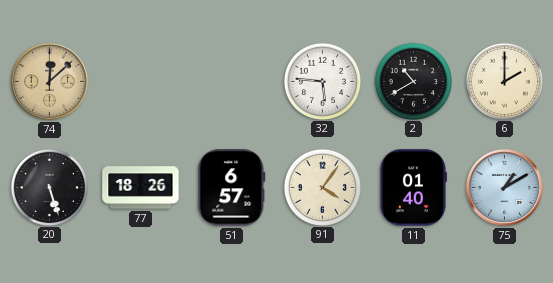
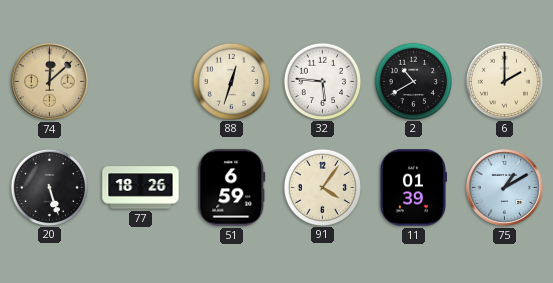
88: none -> 12:33
51: 6:57 -> 6:59
11: 01:40 -> 01:39
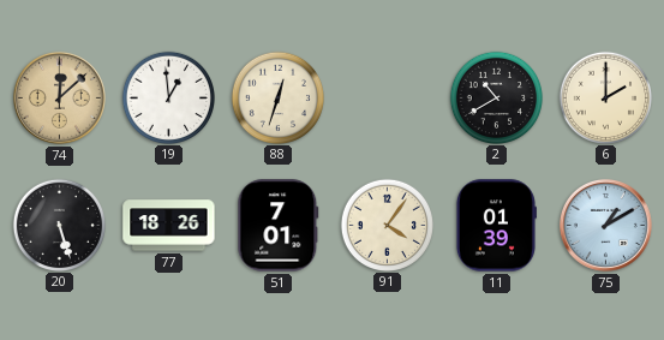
19: none -> 12:59
32: 5:46 -> none
51: 6:59 -> 7:01
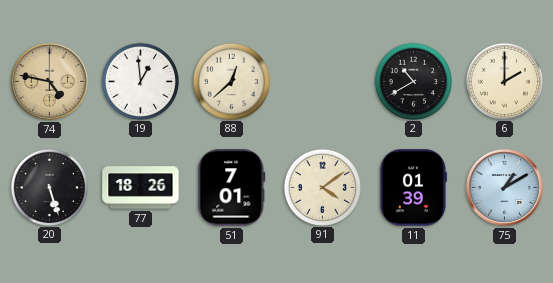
74: 12:08 -> 4:47
88: 12:33 -> 12:38
91: 4:06 -> 4:09
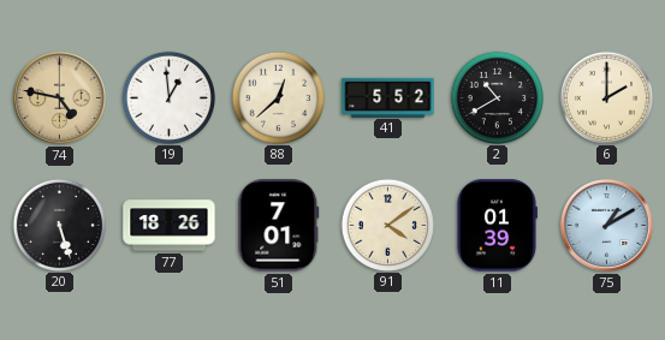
41: none -> 5:52
